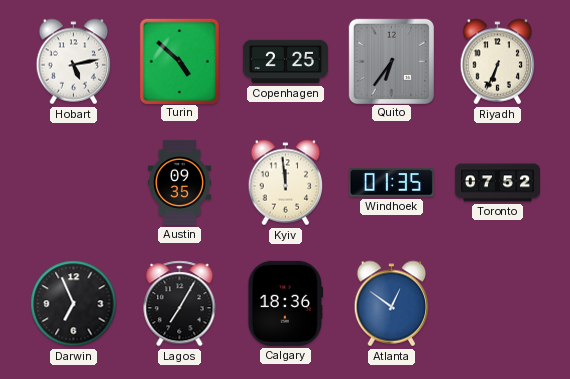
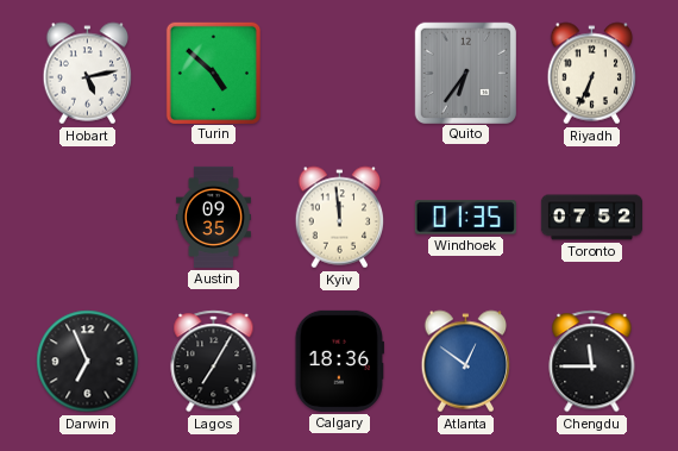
Copenhagen: 2:25 -> none
Chengdu: none -> 11:45
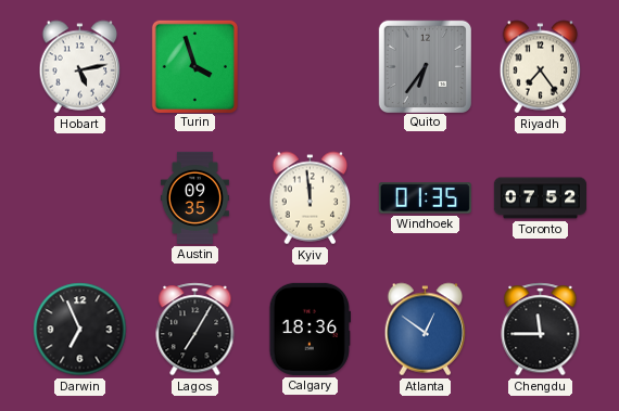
Turin: 4:52 -> 3:57
Riyadh: 6:34 -> 7:24
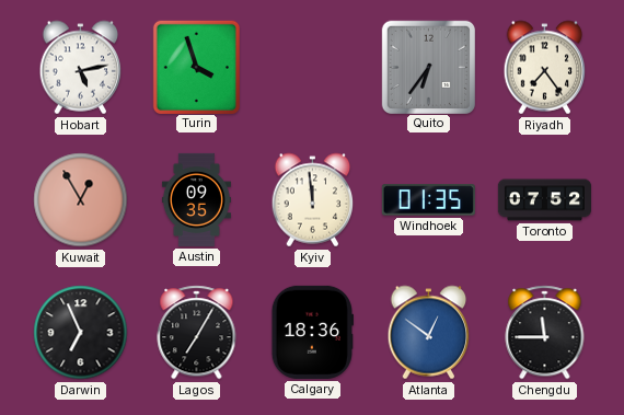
Kuwait: none -> 12:55
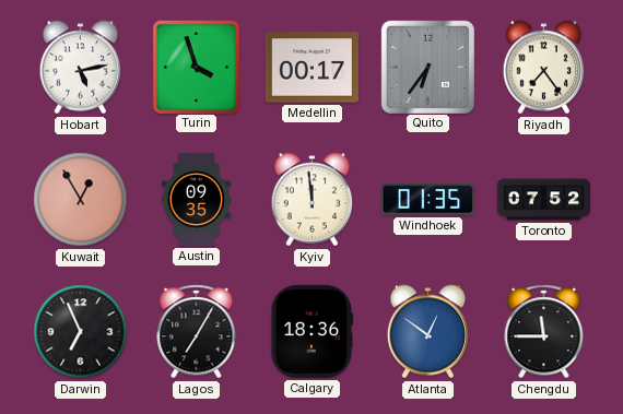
Medellin: none -> 00:17
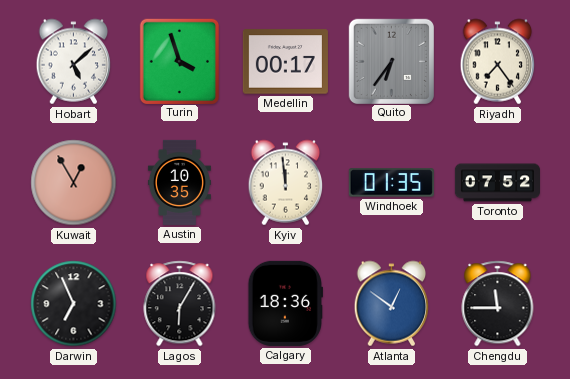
Hobart: 5:13 -> 5:08
Austin: 09:35 -> 10:35
Lagos: 7:05 -> 6:05
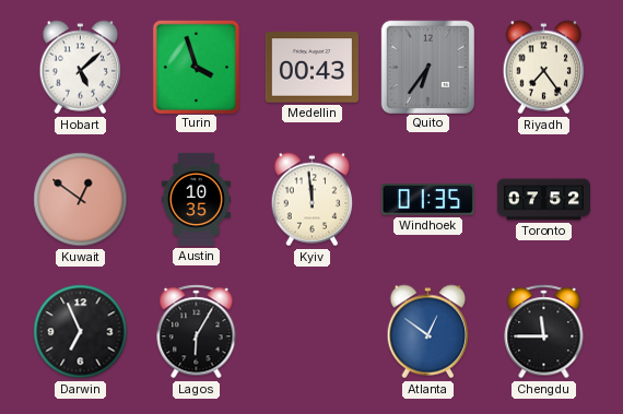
Medellin: 00:17 -> 00:43
Kuwait: 12:55 -> 12:51
Calgary: 18:36 -> none
